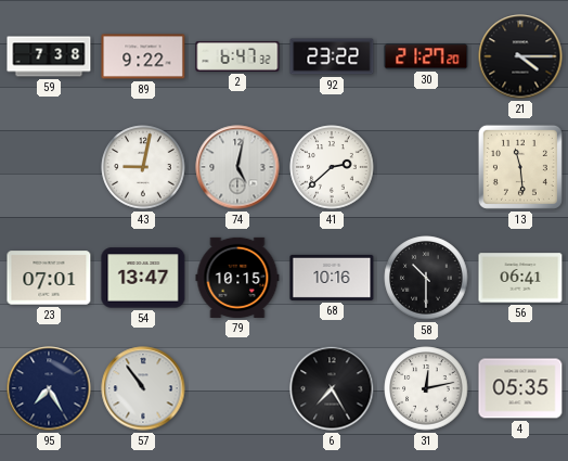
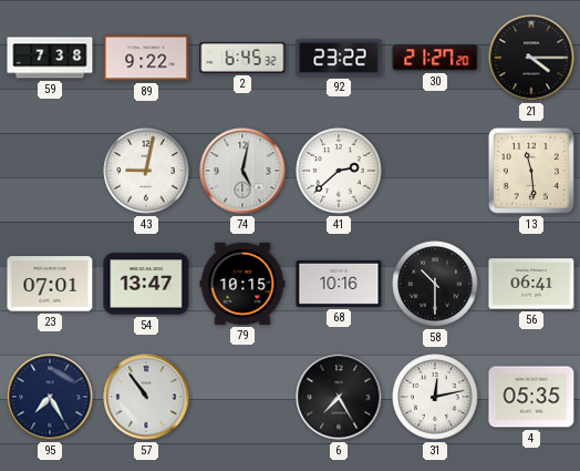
2: 6:47 -> 6:45
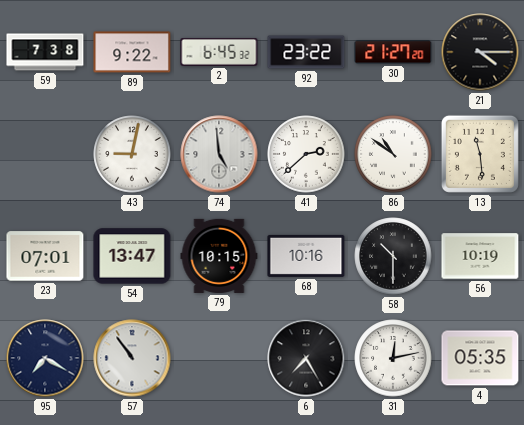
74: 5:02 -> 4:59
86: none -> 10:51
56: 06:41 -> 10:19
95: 7:25 -> 7:20
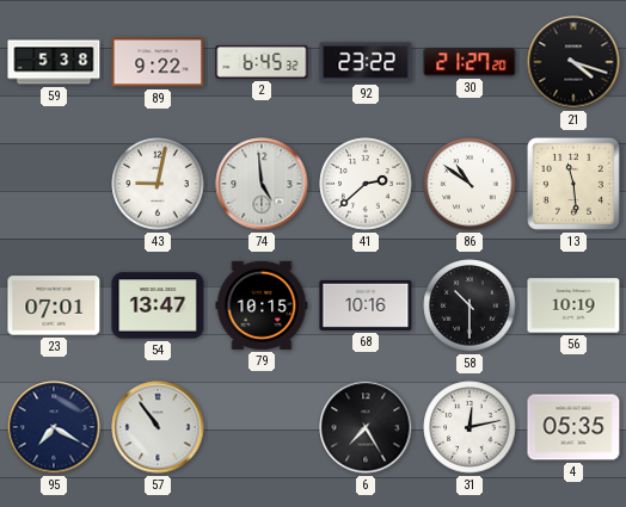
59: 7:38 -> 5:38
21: 4:15 -> 4:18
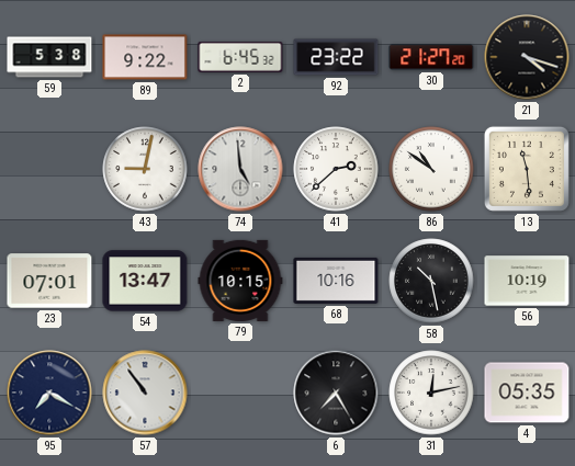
58: 10:30 -> 10:28
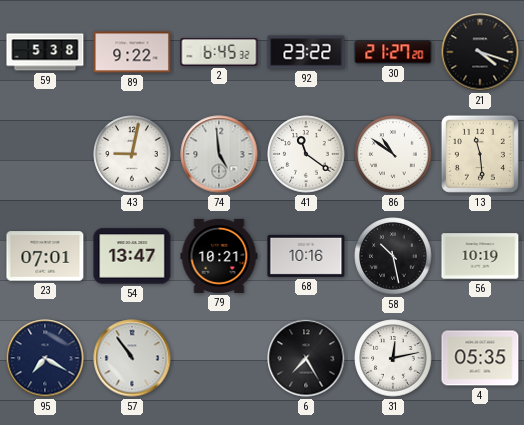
41: 2:38 -> 11:21
79: 10:15 -> 10:21
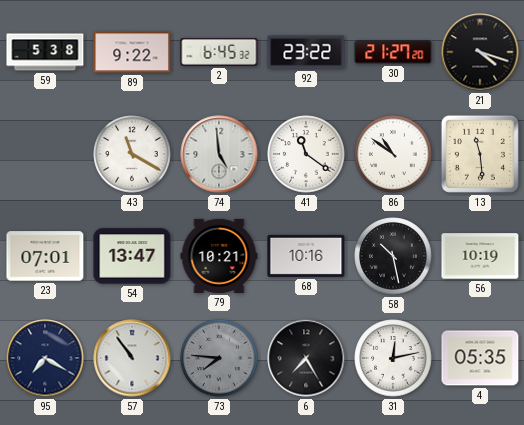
43: 9:02 -> 11:20
73: none -> 7:46
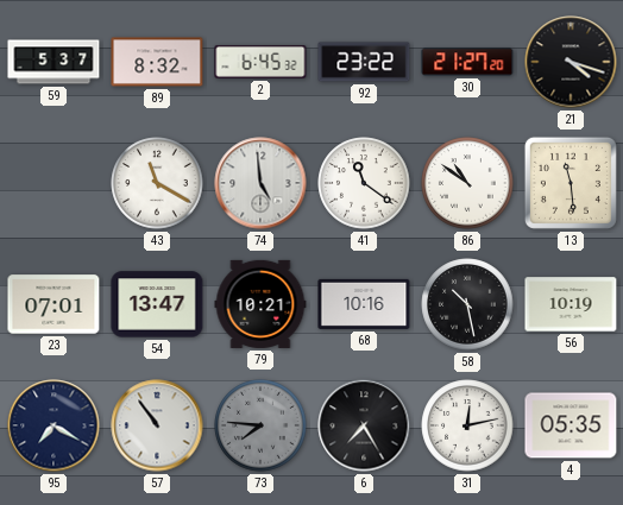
59: 5:38 -> 5:37
89: 9:22 -> 8:32
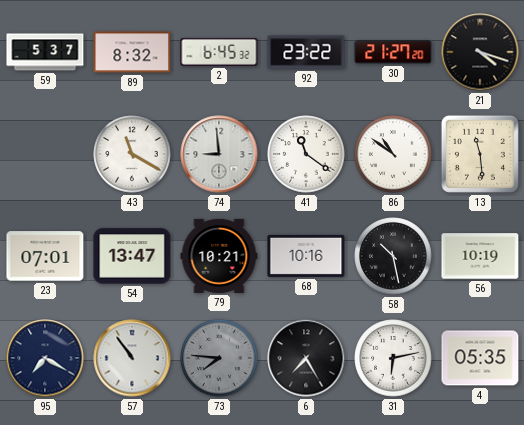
74: 4:59 -> 8:59
31: 12:13 -> 6:13
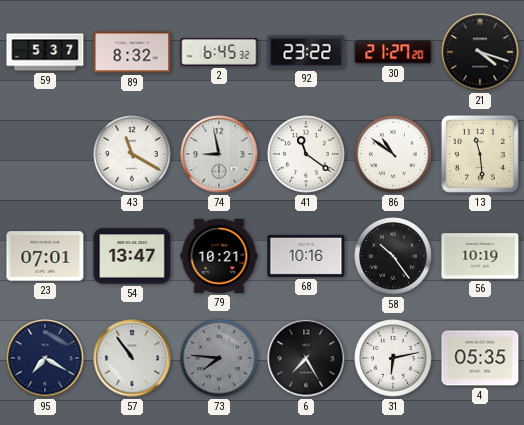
74: 8:59 -> 8:58
58: 10:28 -> 10:24
